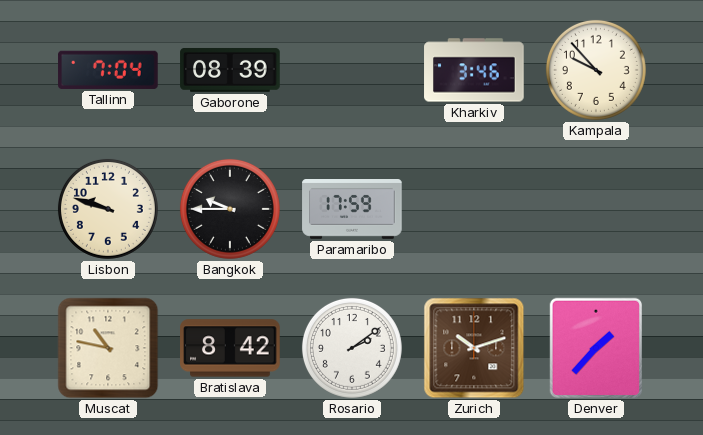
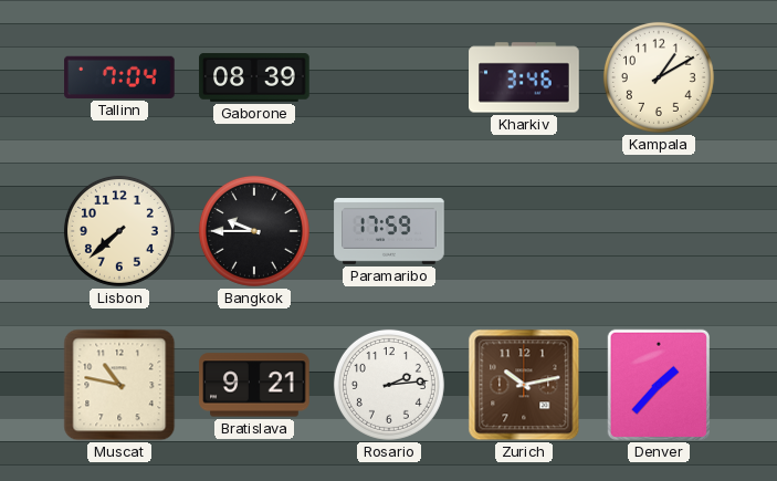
Kampala: 9:53 -> 1:10
Lisbon: 9:48 -> 7:38
Bratislava: 8:42 -> 9:21
Rosario: 2:09 -> 2:14
Zurich: 10:12 -> 10:13
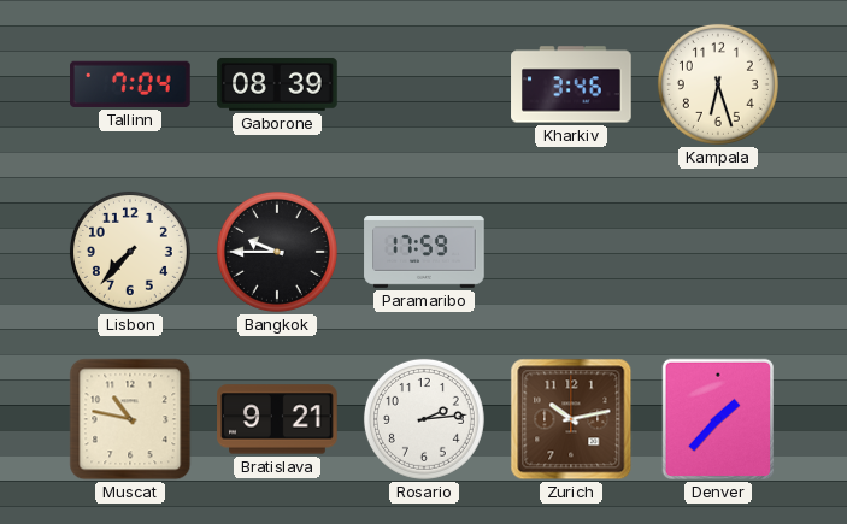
Kampala: 1:10 -> 6:27
Lisbon: 7:38 -> 7:37
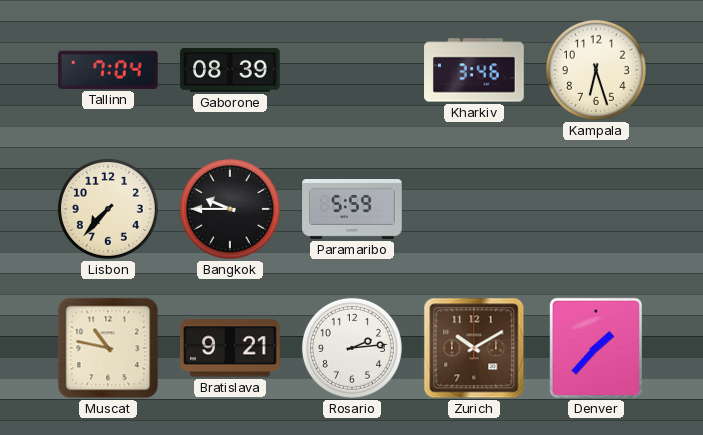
Paramaribo: 17:59 -> 5:59
Zurich: 10:13 -> 10:10
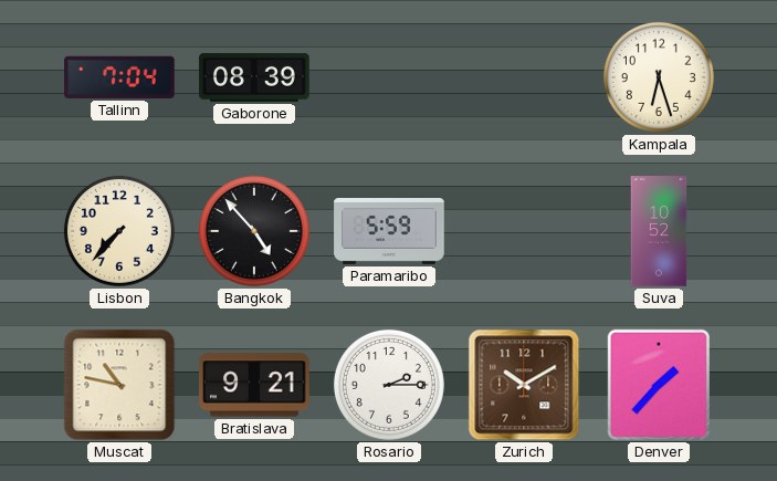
Kharkiv: 3:46 -> none
Bangkok: 9:45 -> 4:53
Suva: none -> 10:52
Rosario: 2:14 -> 2:15
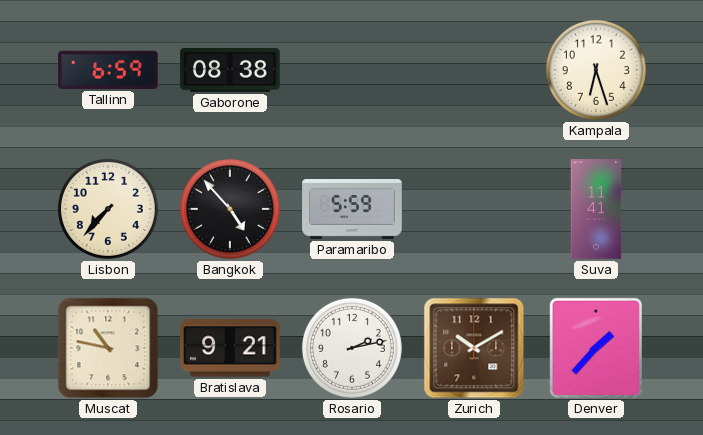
Tallinn: 7:04 -> 6:59
Gaborone: 08:39 -> 08:38
Suva: 10:52 -> 11:41
Rosario: 2:15 -> 2:13
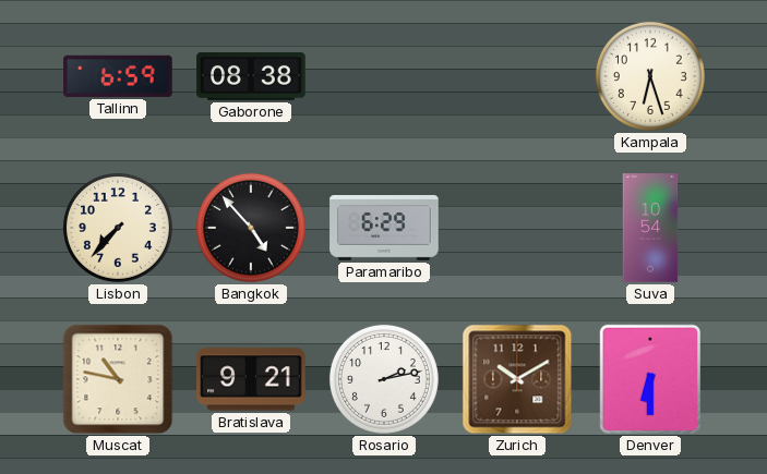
Paramaribo: 5:59 -> 6:29
Suva: 11:41 -> 10:54
Denver: 1:37 -> 6:30
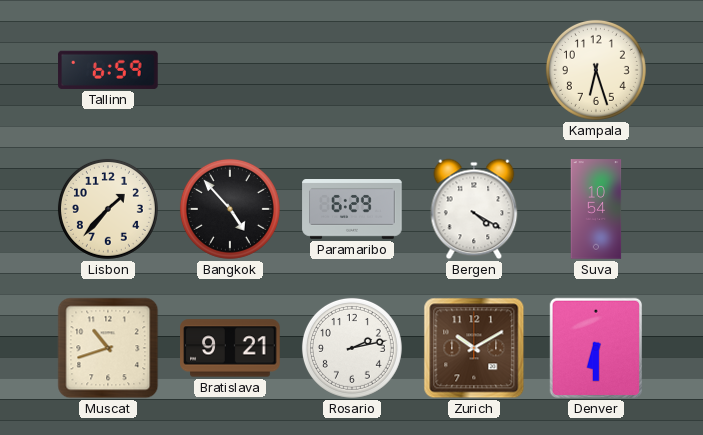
Gaborone: 08:38 -> none
Lisbon: 7:37 -> 1:37
Bergen: none -> 4:20
Muscat: 10:47 -> 10:42
